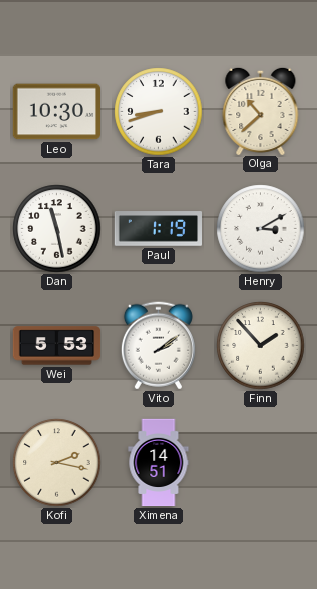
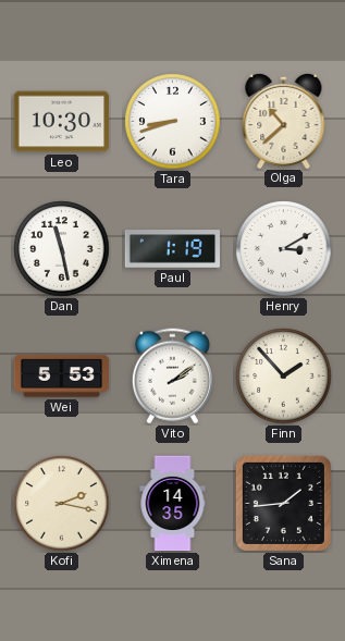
Ximena: 14:51 -> 14:35
Sana: none -> 1:44
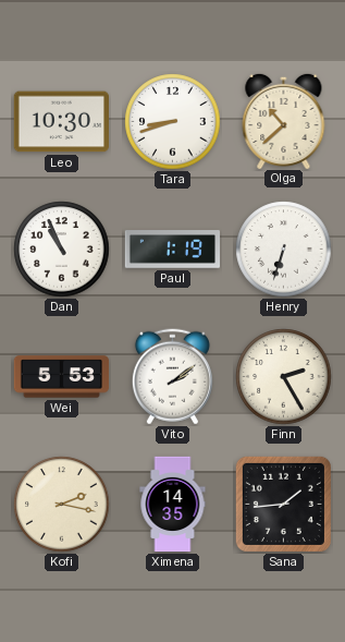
Dan: 11:28 -> 10:56
Henry: 3:10 -> 6:33
Finn: 1:53 -> 2:25
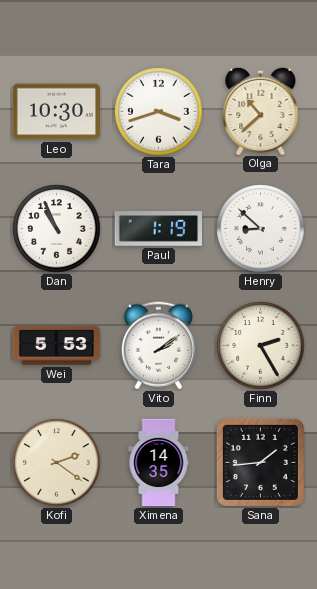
Tara: 8:42 -> 3:42
Henry: 6:33 -> 8:52
Kofi: 2:17 -> 2:21
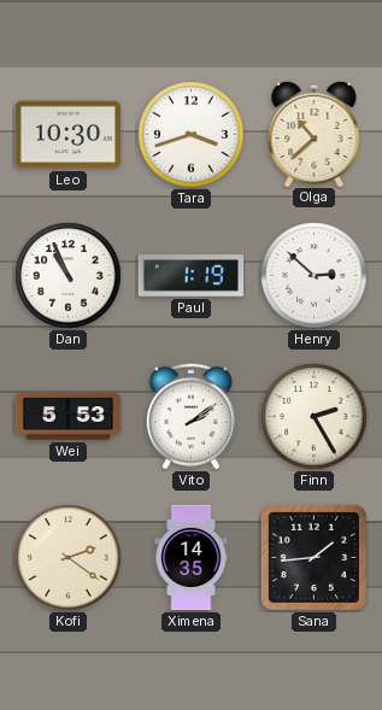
Henry: 8:52 -> 2:52
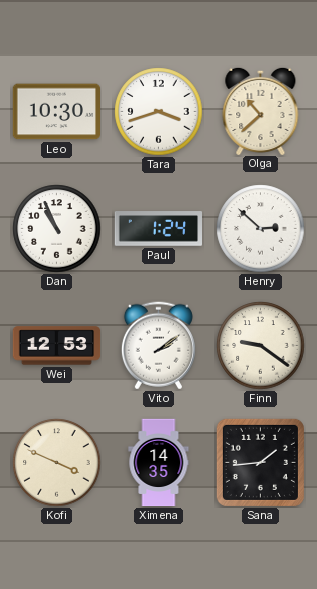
Paul: 1:19 -> 1:24
Wei: 5:53 -> 12:53
Finn: 2:25 -> 9:21
Kofi: 2:21 -> 3:49
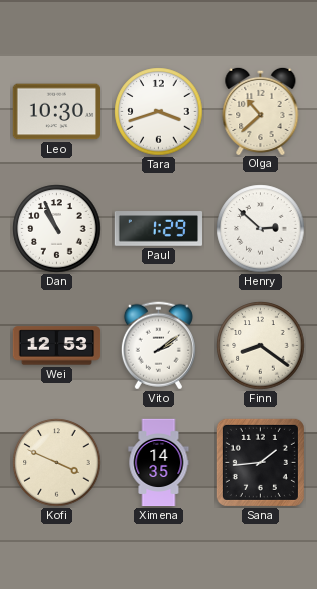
Paul: 1:24 -> 1:29
Finn: 9:21 -> 8:21
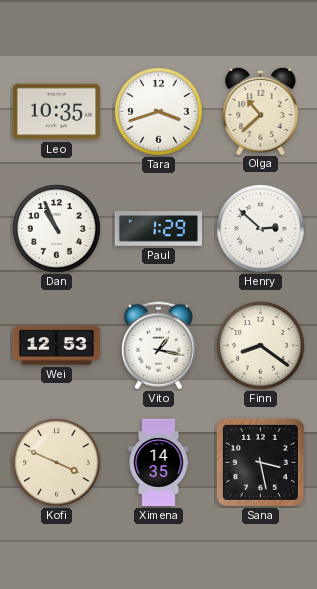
Leo: 10:30 -> 10:35
Vito: 2:09 -> 1:17
Sana: 1:44 -> 3:28
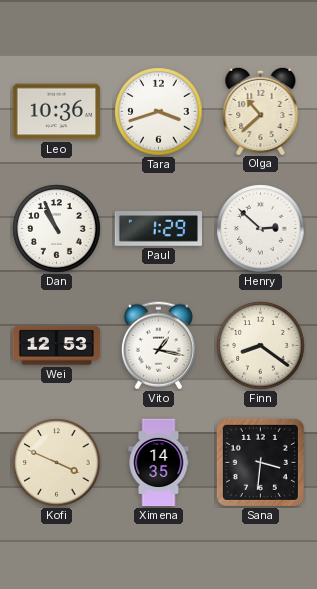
Leo: 10:35 -> 10:36
Sana: 3:28 -> 3:31
